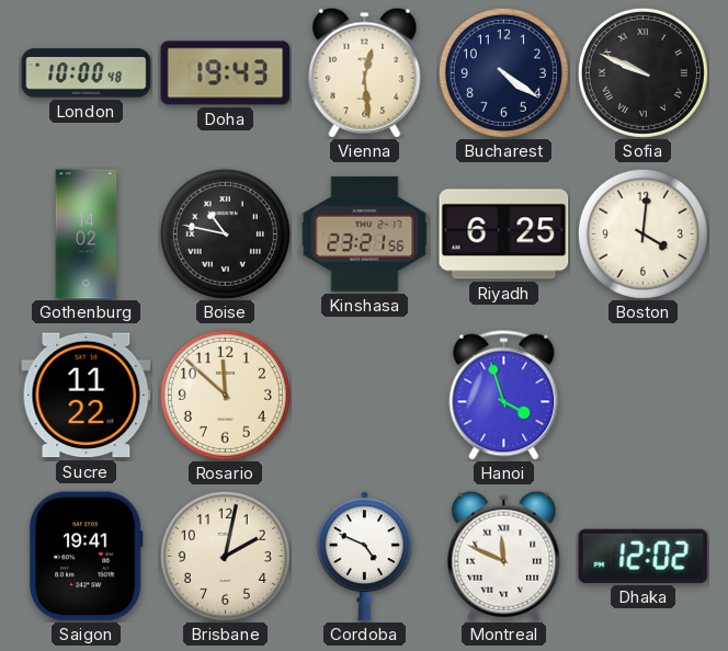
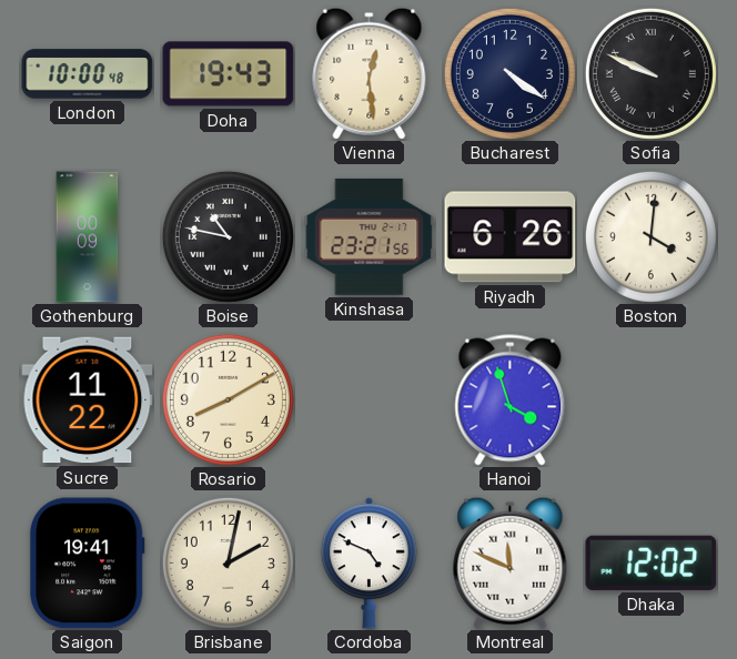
Gothenburg: 14:02 -> 00:09
Riyadh: 6:25 -> 6:26
Rosario: 11:52 -> 8:10
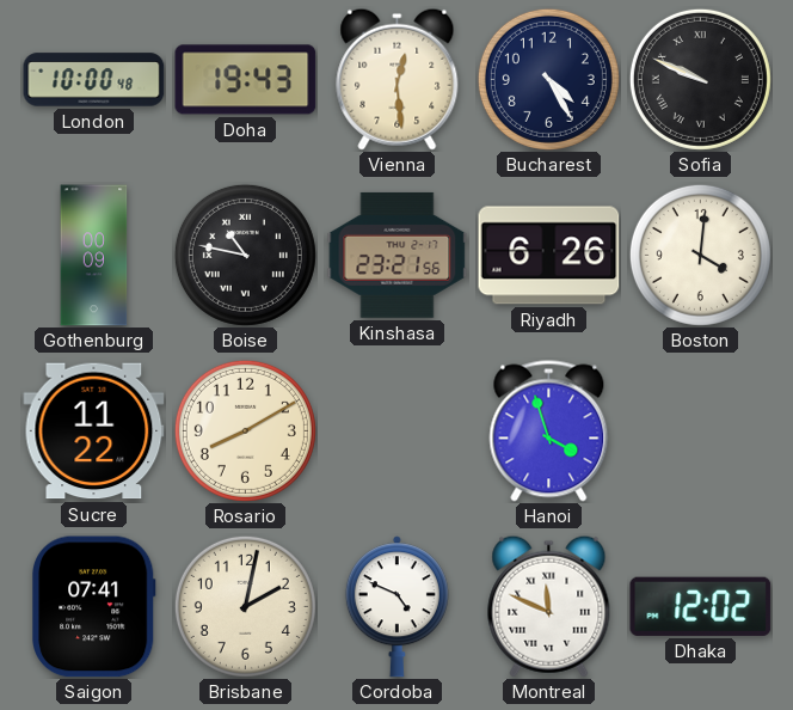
Bucharest: 4:21 -> 4:25
Saigon: 19:41 -> 07:41
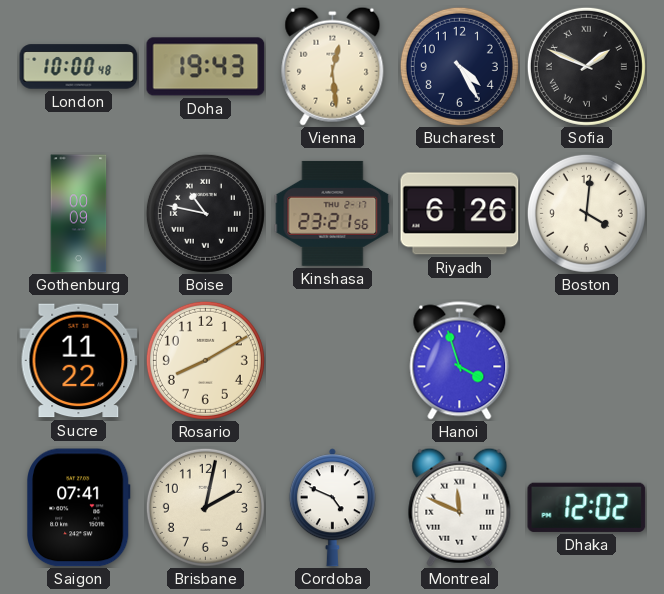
Sofia: 9:49 -> 1:49
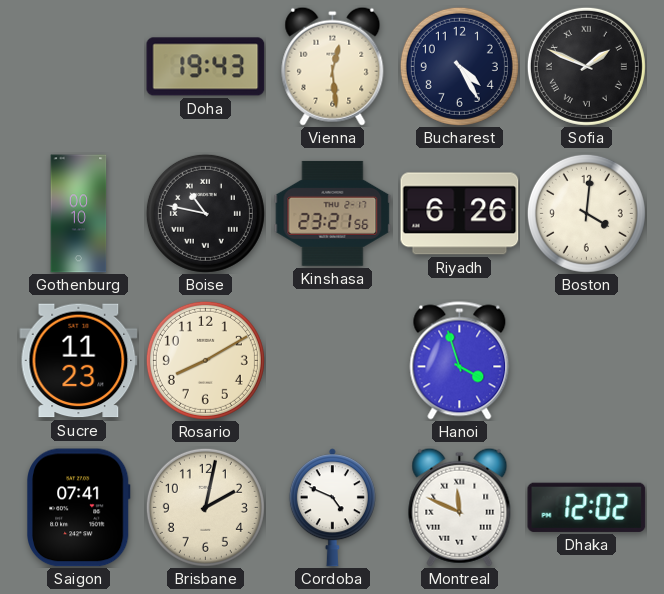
London: 10:00 -> none
Gothenburg: 00:09 -> 00:10
Sucre: 11:22 -> 11:23
